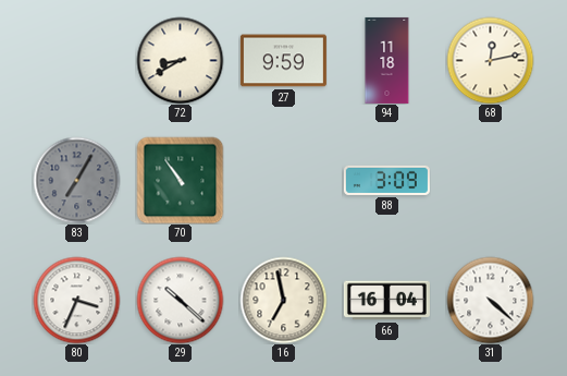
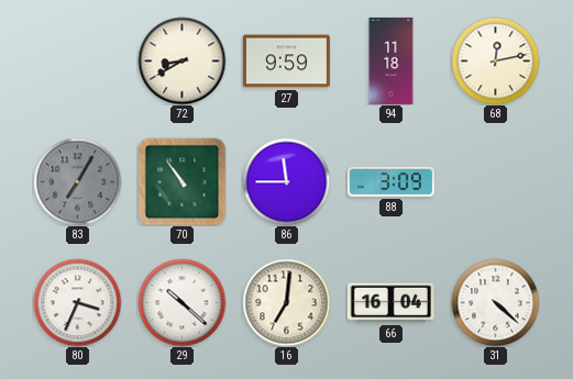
86: none -> 11:45
16: 6:58 -> 7:01
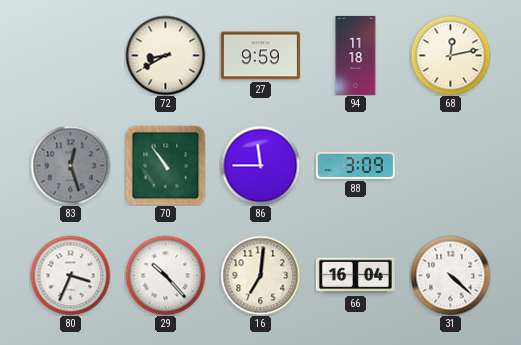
83: 7:05 -> 12:27
29: 10:22 -> 10:23
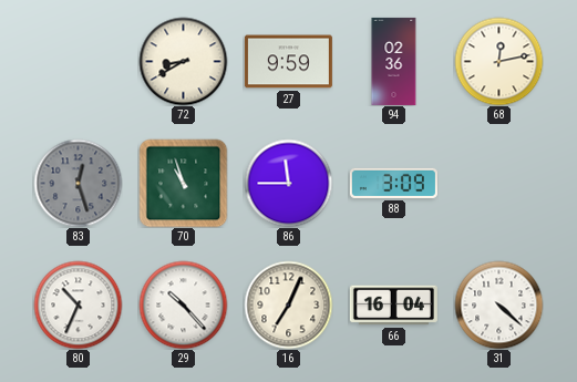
94: 11:18 -> 02:36
70: 10:54 -> 10:57
80: 3:34 -> 10:34
16: 7:01 -> 7:04
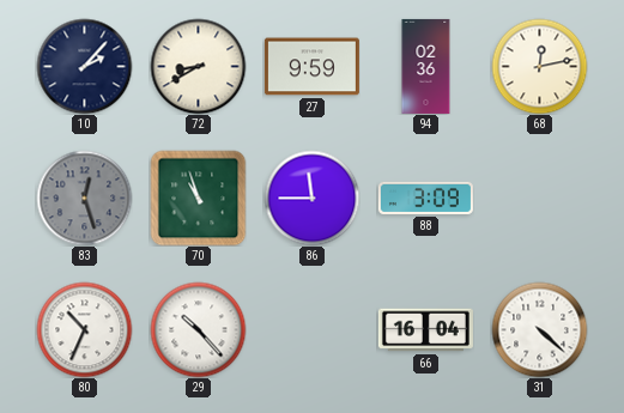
10: none -> 2:07
16: 7:04 -> none
